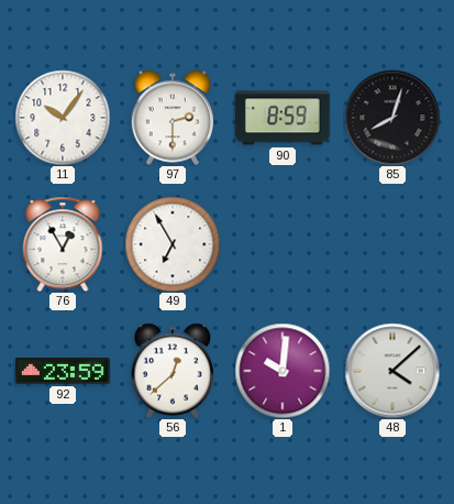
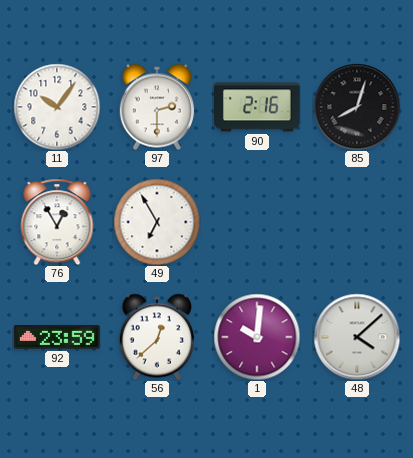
90: 8:59 -> 2:16
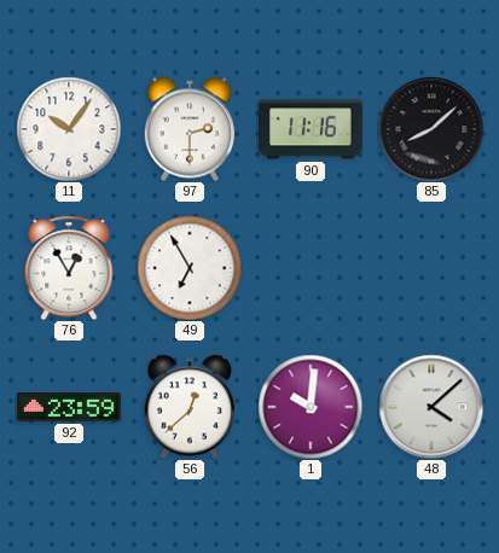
90: 2:16 -> 11:16
85: 8:03 -> 8:08
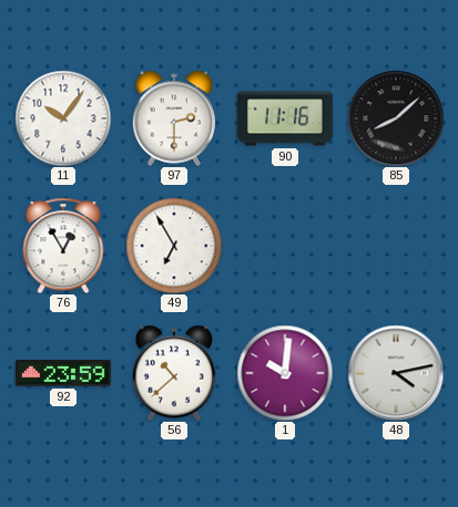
56: 12:38 -> 10:38
48: 4:08 -> 4:13
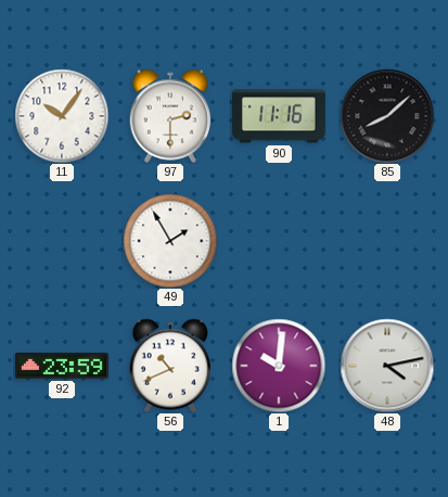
76: 12:55 -> none
49: 6:55 -> 1:55
56: 10:38 -> 10:41
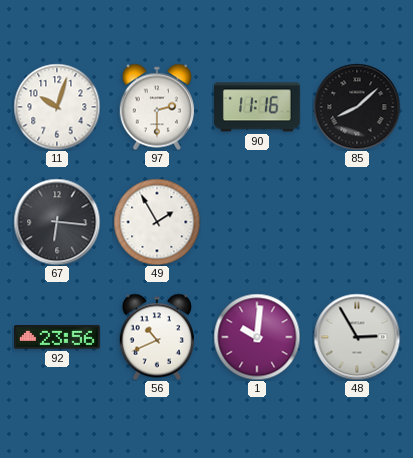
11: 10:06 -> 10:03
67: none -> 6:16
92: 23:59 -> 23:56
48: 4:13 -> 2:55
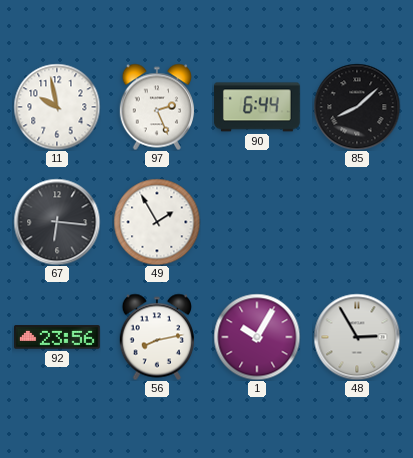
11: 10:03 -> 9:58
97: 2:30 -> 2:26
90: 11:16 -> 6:44
56: 10:41 -> 8:13
1: 10:01 -> 10:05
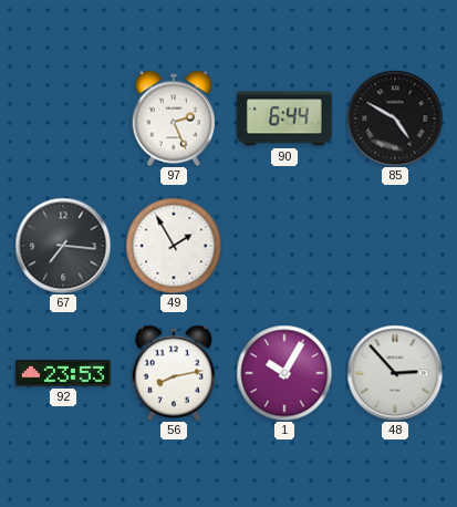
11: 9:58 -> none
85: 8:08 -> 4:50
67: 6:16 -> 7:16
92: 23:56 -> 23:53
48: 2:55 -> 2:53
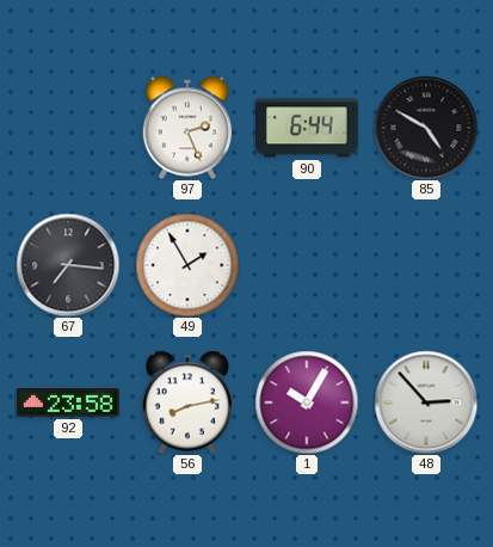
92: 23:53 -> 23:58
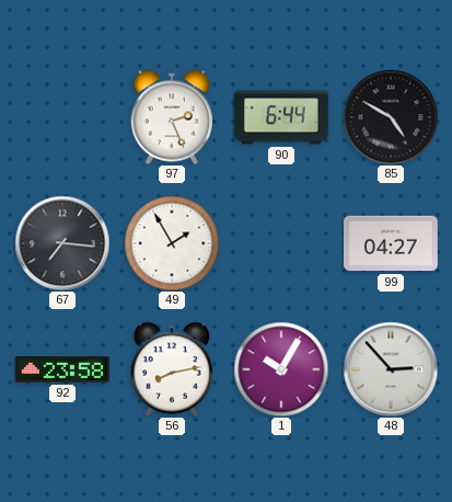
99: none -> 04:27
